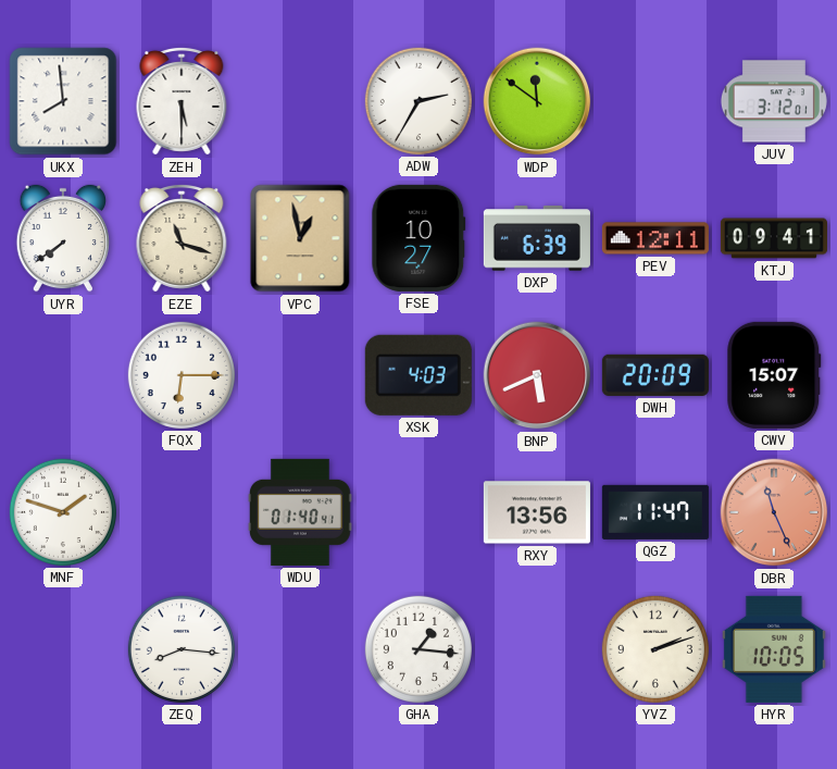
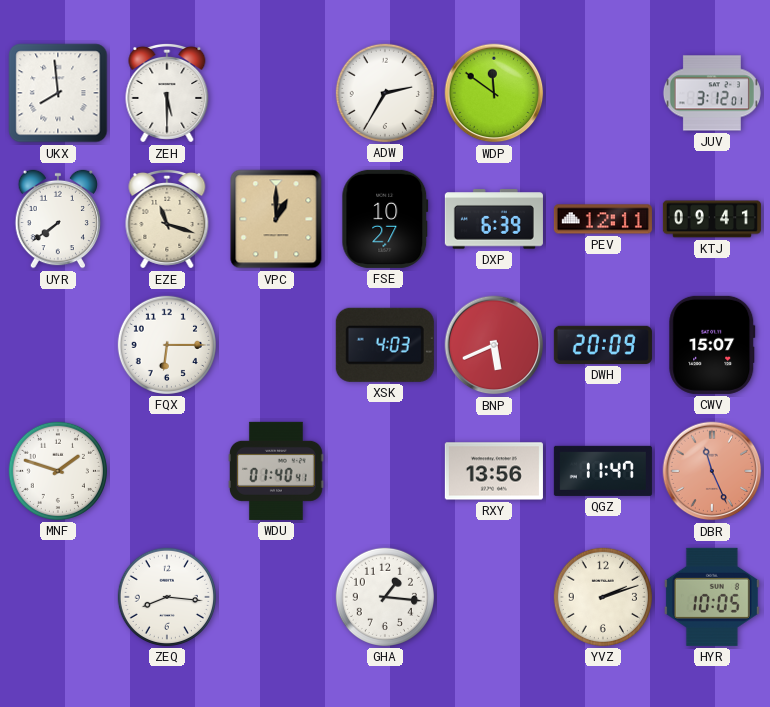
VPC: 12:58 -> 1:00
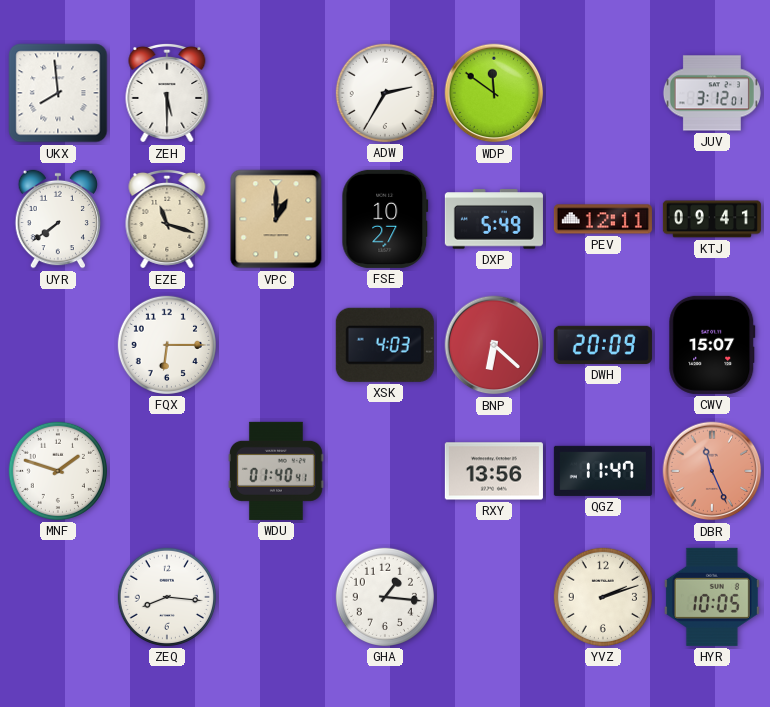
DXP: 6:39 -> 5:49
BNP: 5:41 -> 6:22
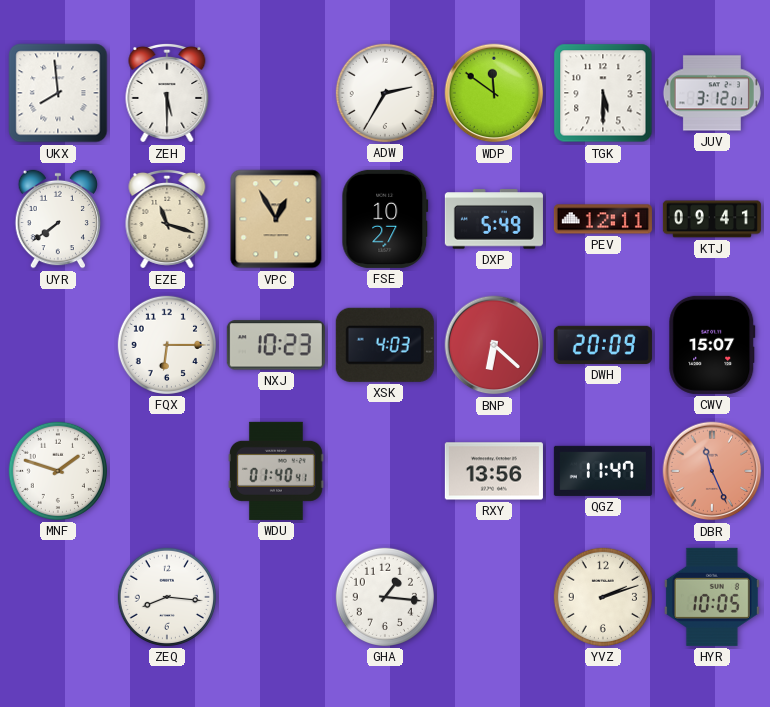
TGK: none -> 5:30
VPC: 1:00 -> 12:55
NXJ: none -> 10:23
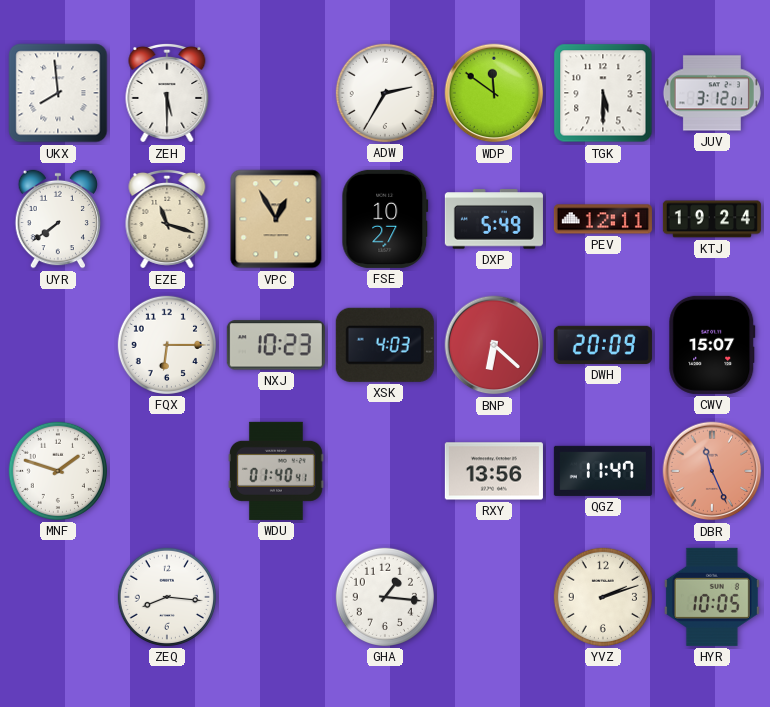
KTJ: 09:41 -> 19:24
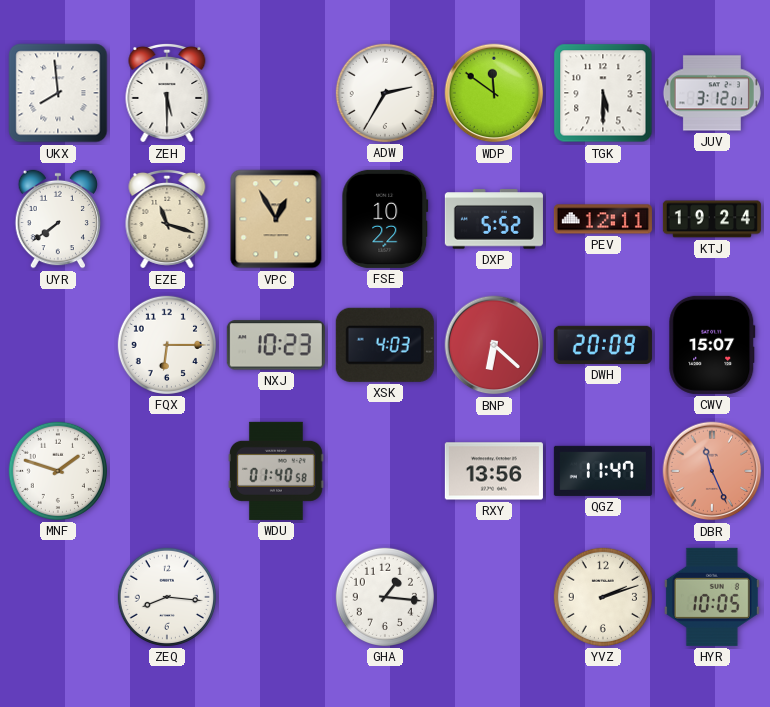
FSE: 10:27 -> 10:22
DXP: 5:49 -> 5:52
WDU: 01:40:41 -> 01:40:58
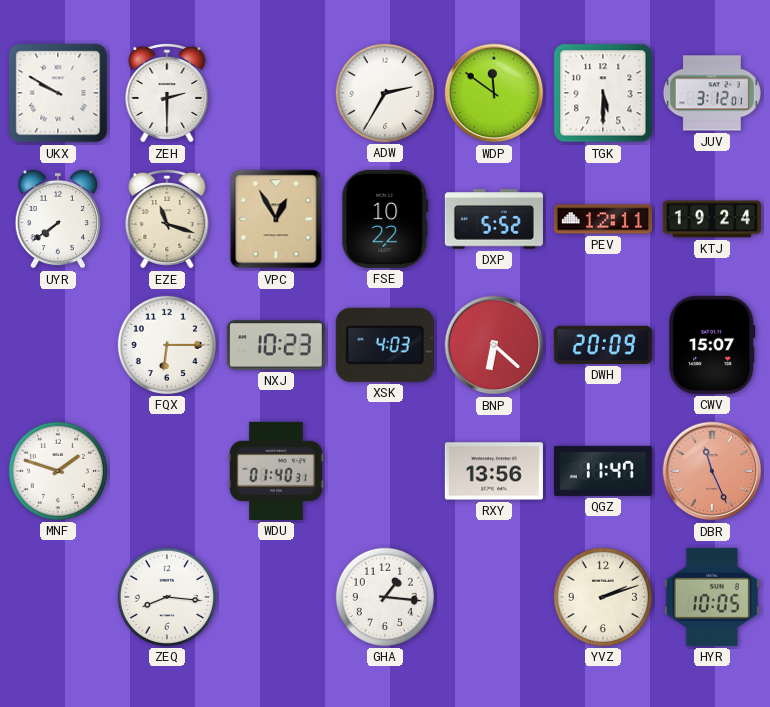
UKX: 7:59 -> 9:50
ZEH: 5:30 -> 2:30
WDU: 01:40:58 -> 01:40:31
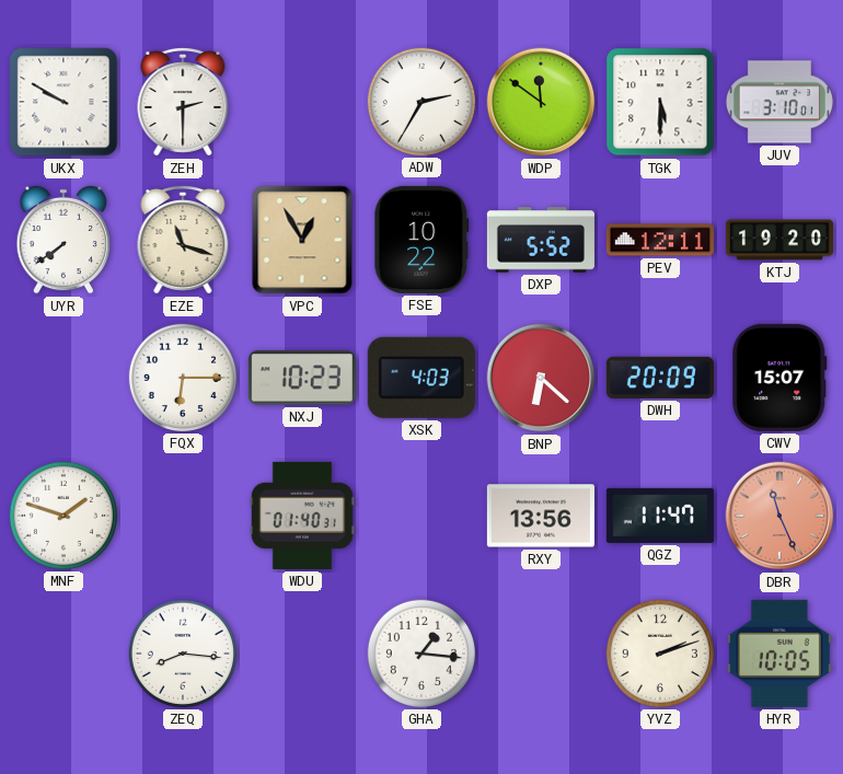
JUV: 3:12 -> 3:10
KTJ: 19:24 -> 19:20
